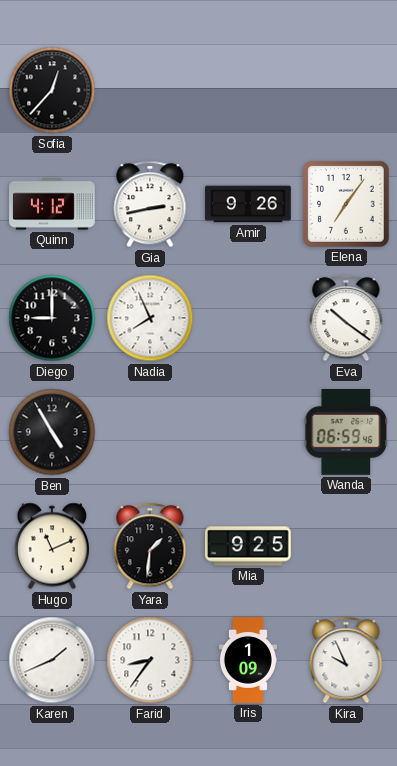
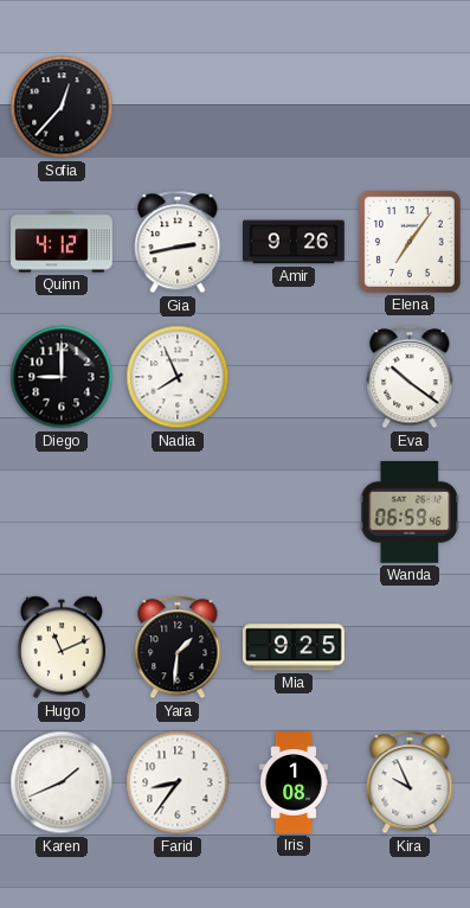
Ben: 4:55 -> none
Iris: 1:09 -> 1:08
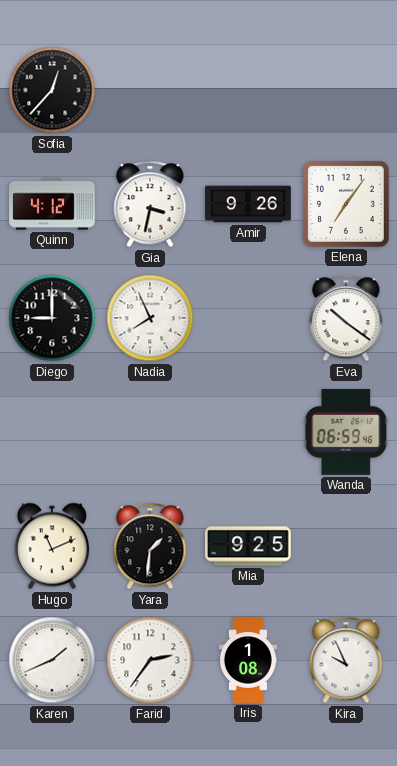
Gia: 2:43 -> 3:32
Farid: 8:36 -> 2:36
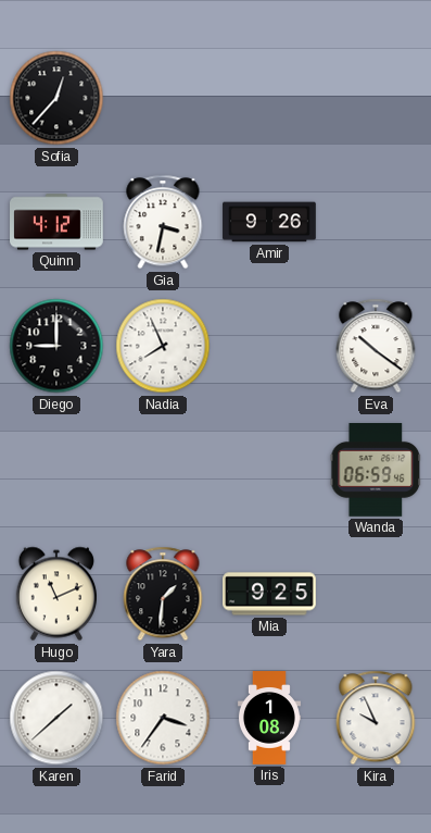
Elena: 7:06 -> none
Karen: 1:41 -> 1:38
Farid: 2:36 -> 3:36
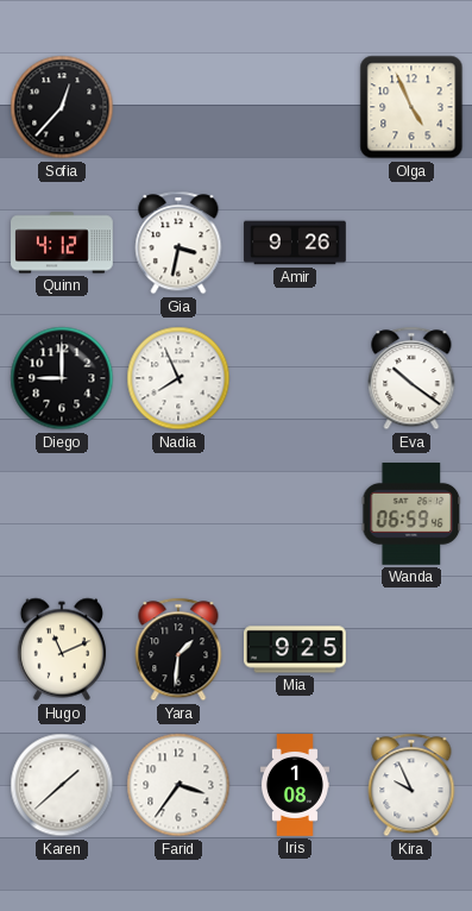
Olga: none -> 4:56
